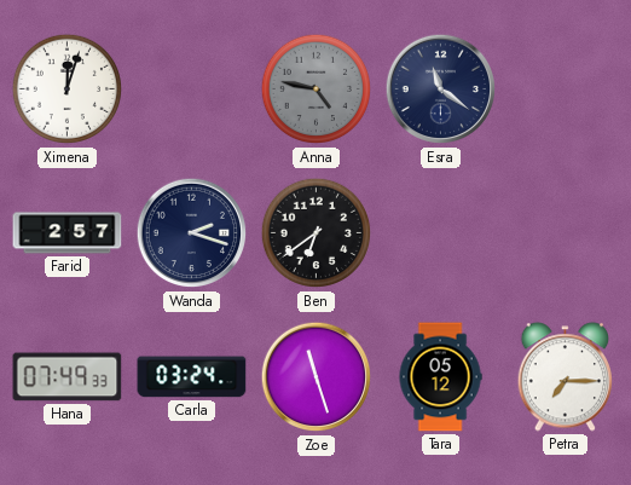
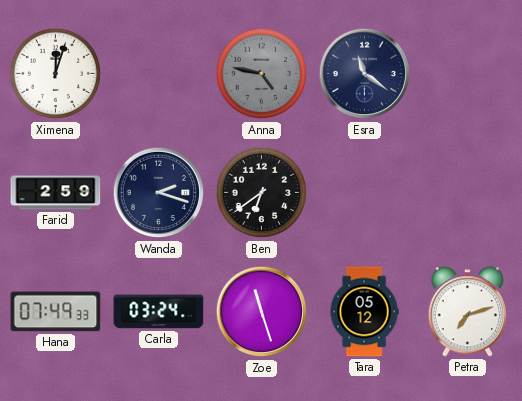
Farid: 2:57 -> 2:59
Petra: 7:15 -> 7:12
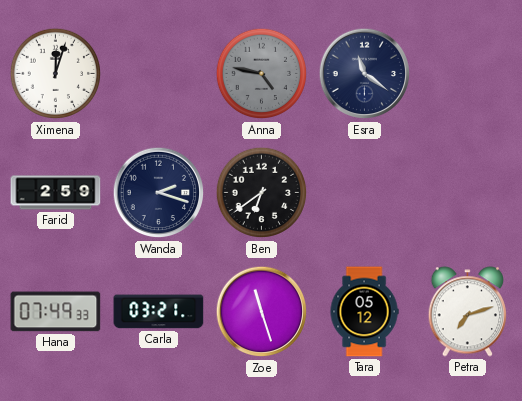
Carla: 03:24 -> 03:21
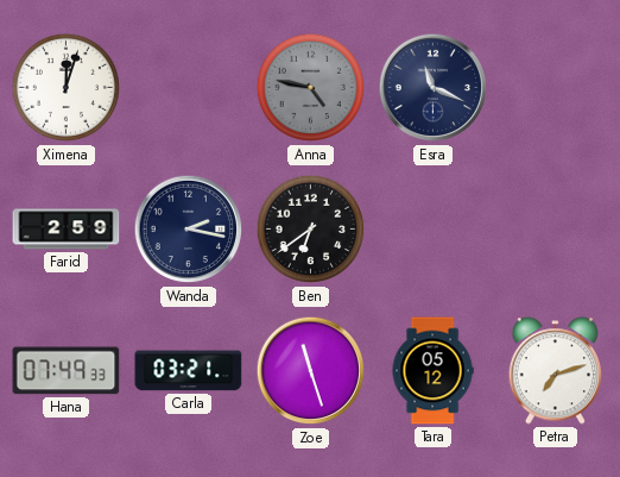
Esra: 11:21 -> 11:19
Wanda: 2:18 -> 2:17
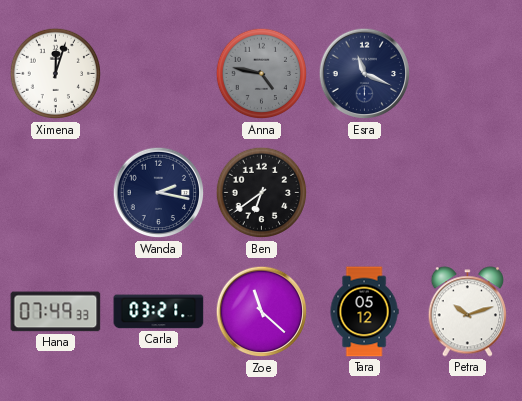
Farid: 2:59 -> none
Zoe: 11:27 -> 11:22
Petra: 7:12 -> 10:12
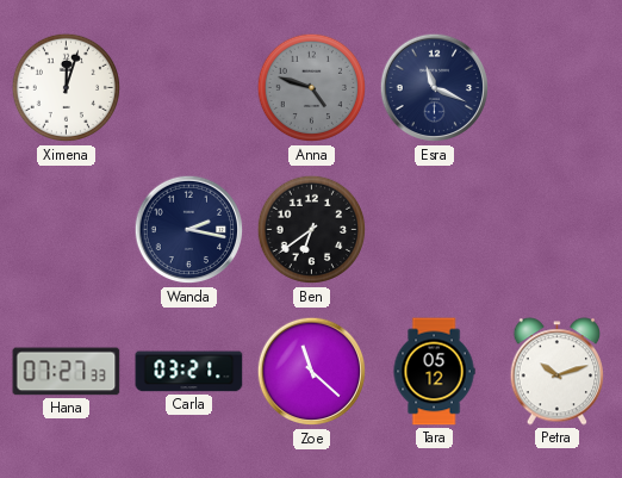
Anna: 4:47 -> 4:48
Hana: 07:49 -> 07:27
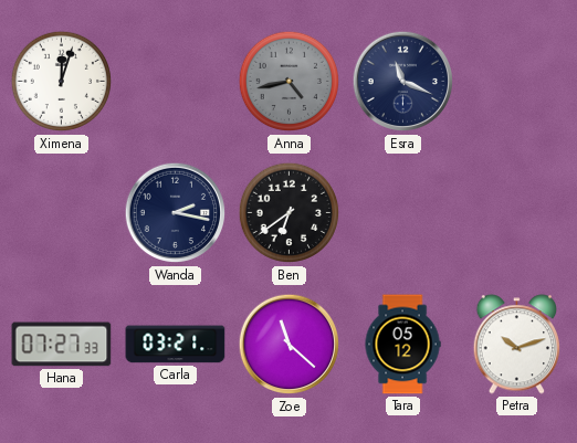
Anna: 4:48 -> 4:43
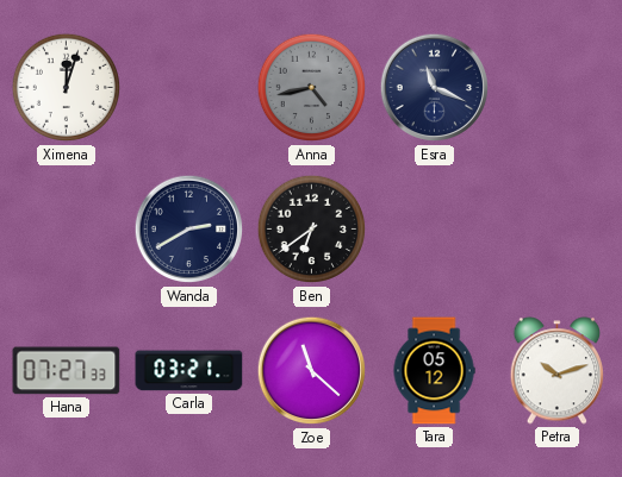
Wanda: 2:17 -> 2:40
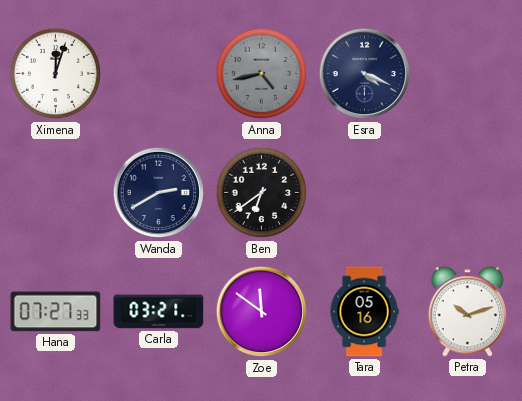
Esra: 11:19 -> 4:19
Zoe: 11:22 -> 11:51
Tara: 05:12 -> 05:16
